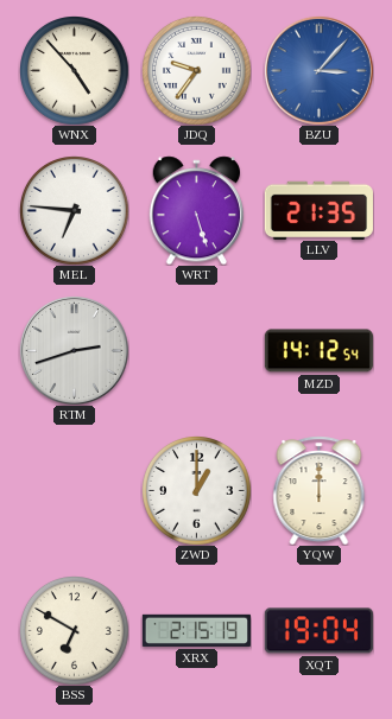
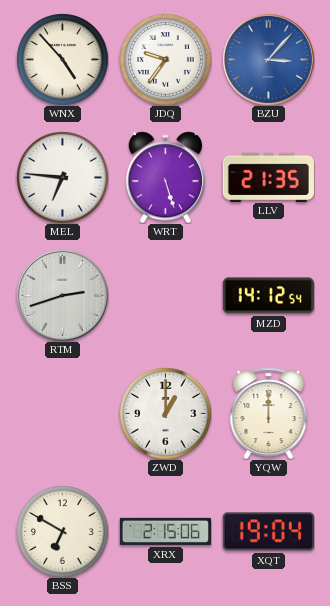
XRX: 2:15:19 -> 2:15:06
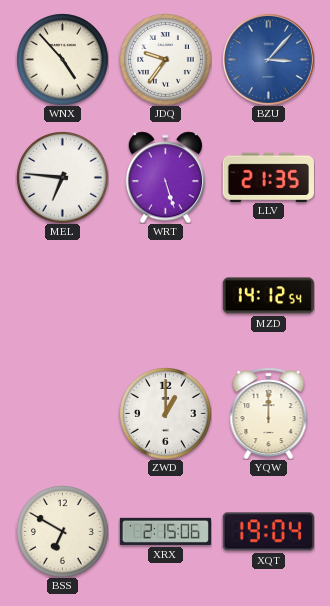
RTM: 2:42 -> none
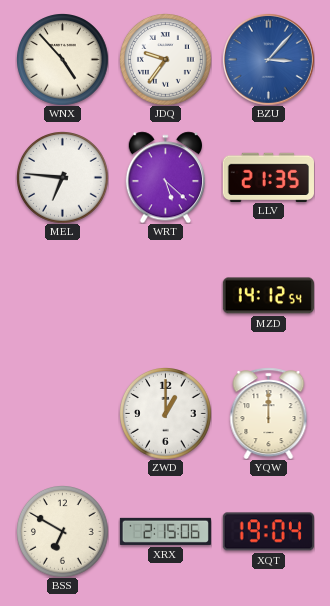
WRT: 5:27 -> 5:22
